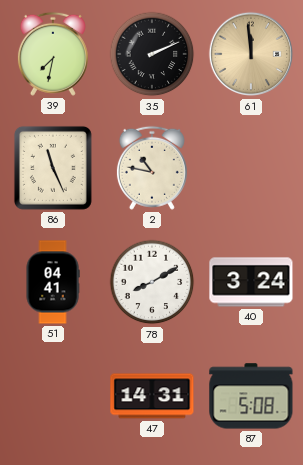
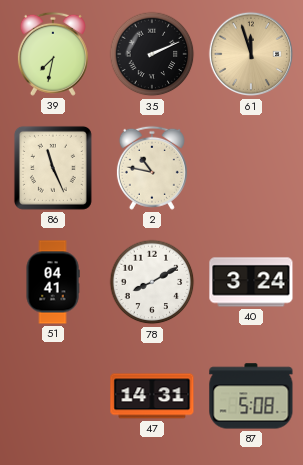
61: 11:59 -> 11:57
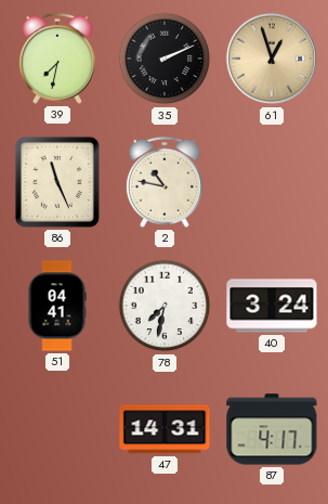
61: 11:57 -> 12:57
78: 8:10 -> 7:32
87: 5:08 -> 4:17
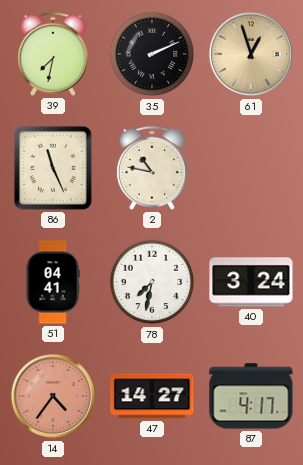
14: none -> 4:36
47: 14:31 -> 14:27
